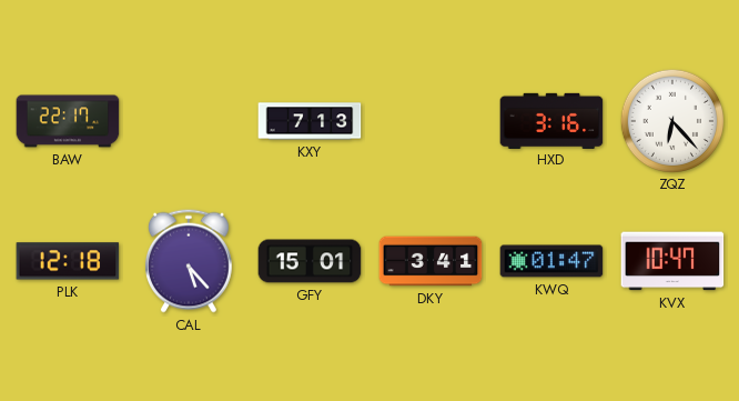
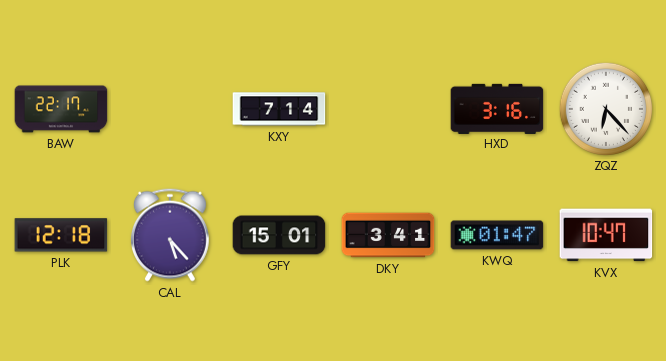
KXY: 7:13 -> 7:14
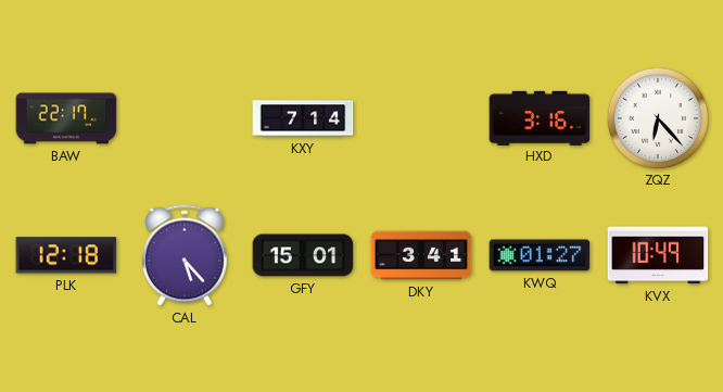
KWQ: 01:47 -> 01:27
KVX: 10:47 -> 10:49
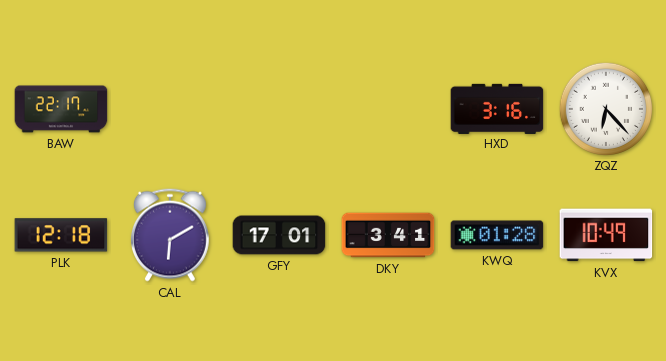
KXY: 7:14 -> none
CAL: 5:23 -> 6:10
GFY: 15:01 -> 17:01
KWQ: 01:27 -> 01:28
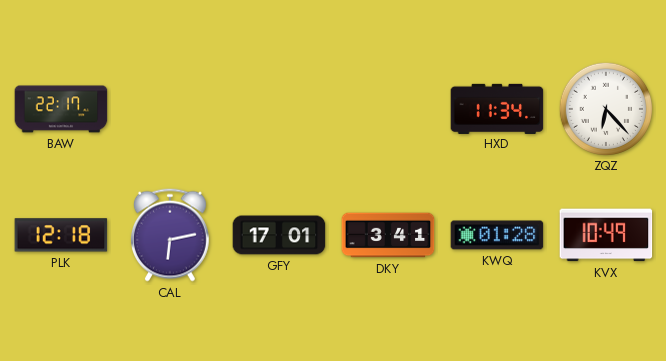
HXD: 3:16 -> 11:34
CAL: 6:10 -> 6:13
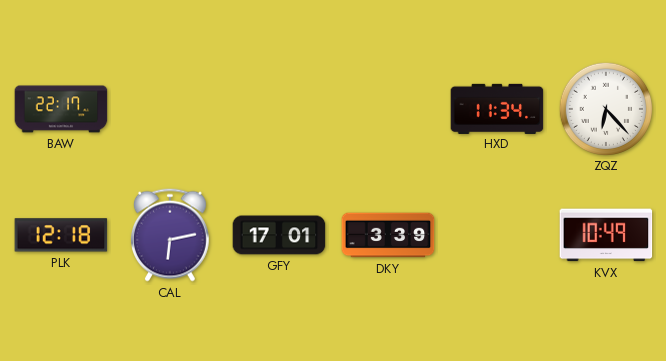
DKY: 3:41 -> 3:39
KWQ: 01:28 -> none
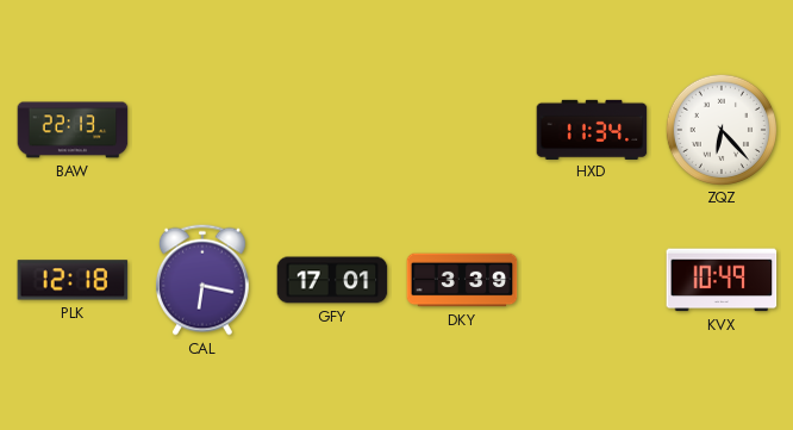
BAW: 22:17 -> 22:13
CAL: 6:13 -> 6:17
